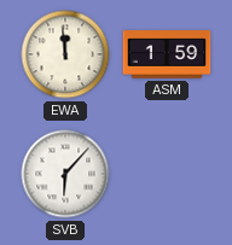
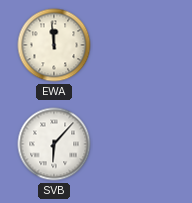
ASM: 1:59 -> none
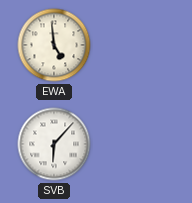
EWA: 11:59 -> 4:59
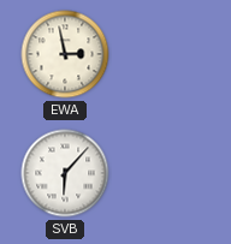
EWA: 4:59 -> 2:58
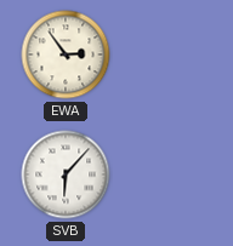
EWA: 2:58 -> 2:54
